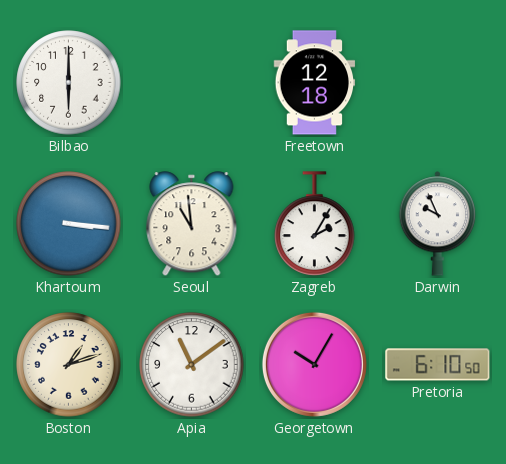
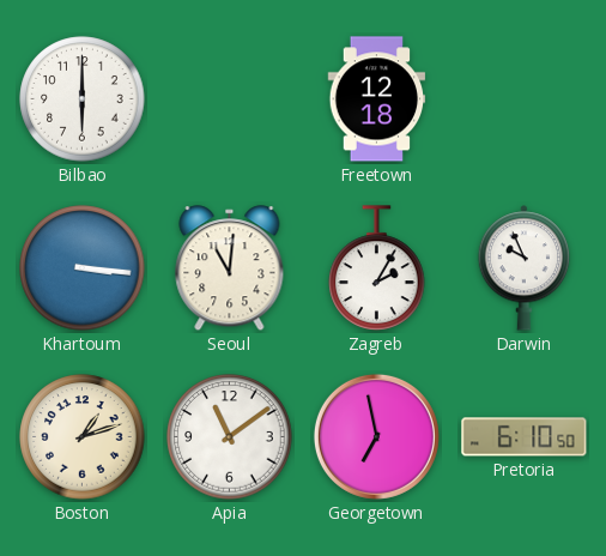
Seoul: 10:59 -> 11:01
Georgetown: 10:05 -> 6:58
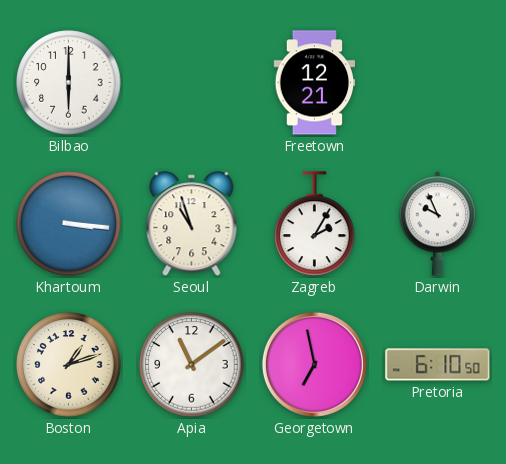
Freetown: 12:18 -> 12:21
Seoul: 11:01 -> 10:57
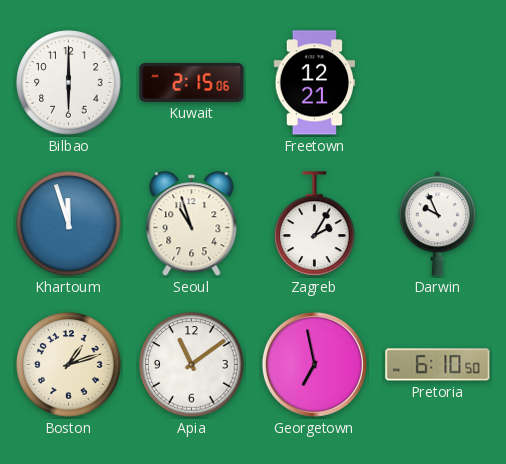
Kuwait: none -> 2:15
Khartoum: 3:16 -> 11:57
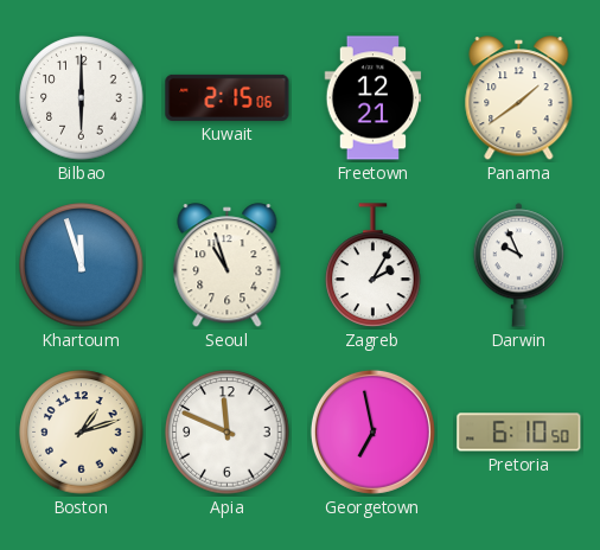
Panama: none -> 1:39
Apia: 11:09 -> 11:49
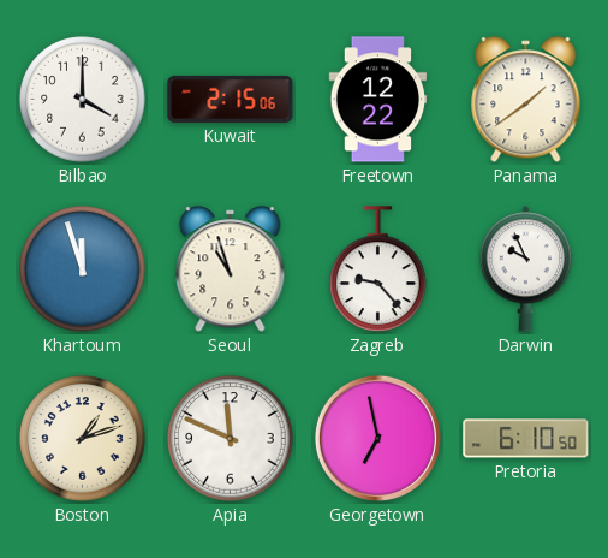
Bilbao: 6:00 -> 4:00
Freetown: 12:21 -> 12:22
Zagreb: 2:05 -> 9:23
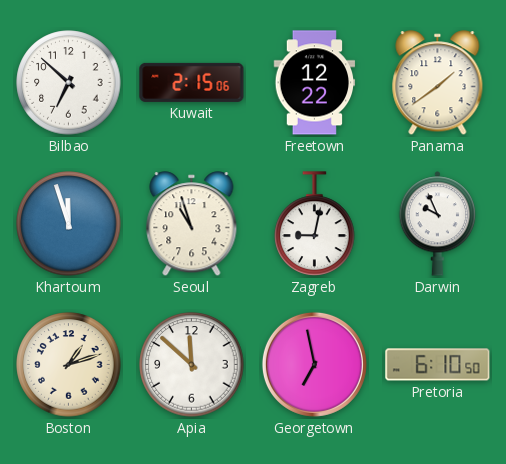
Bilbao: 4:00 -> 6:52
Zagreb: 9:23 -> 9:02
Apia: 11:49 -> 11:52
